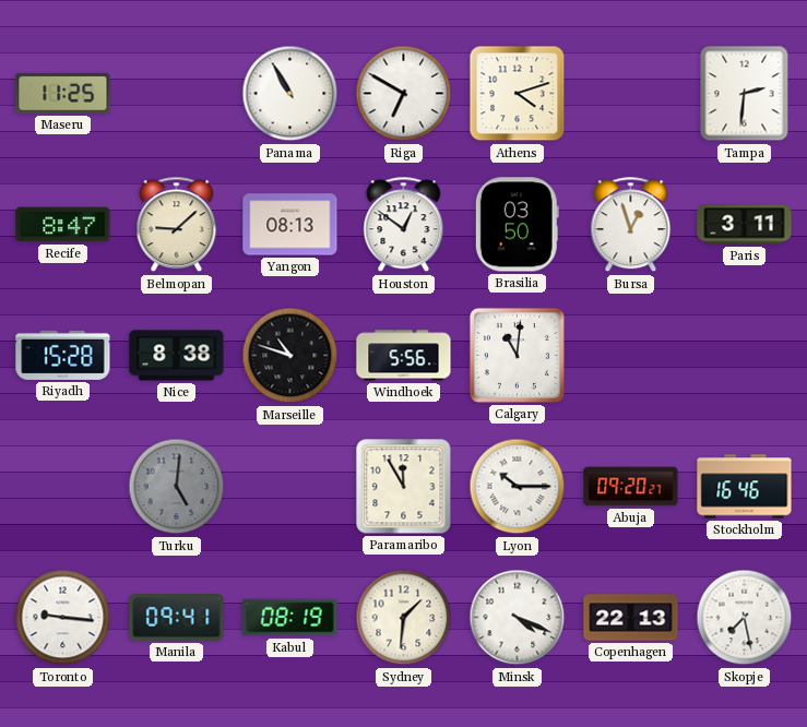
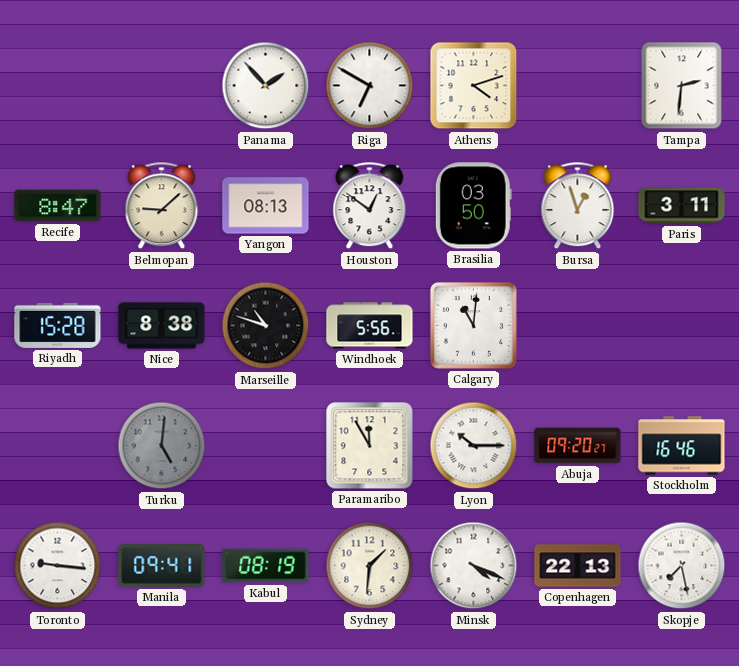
Maseru: 11:25 -> none
Panama: 10:55 -> 1:53
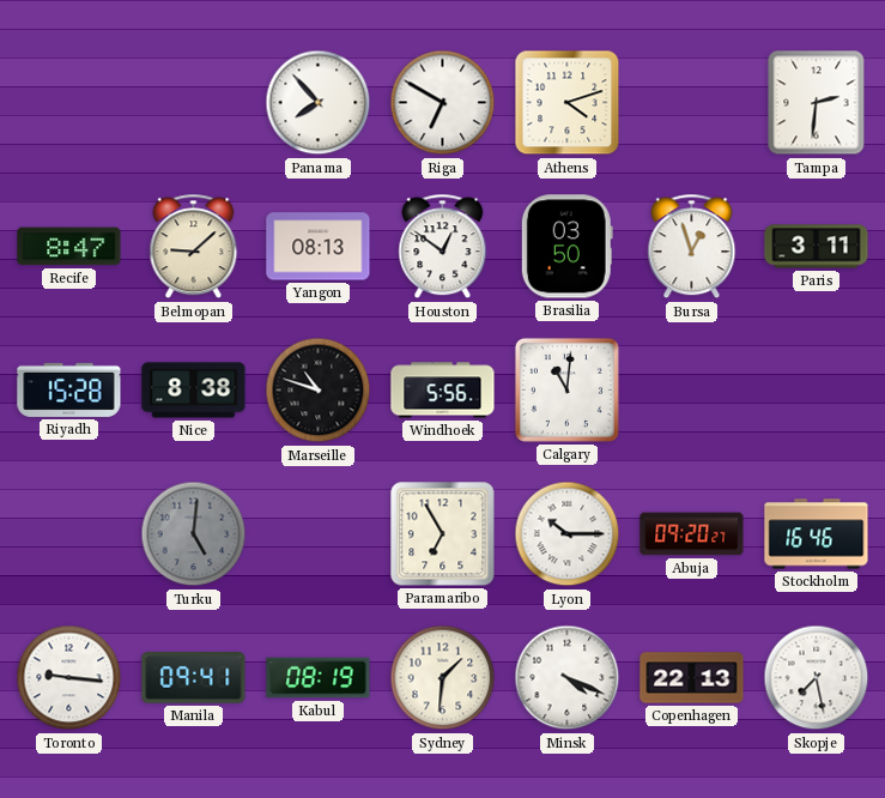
Panama: 1:53 -> 7:53
Paramaribo: 11:55 -> 6:55
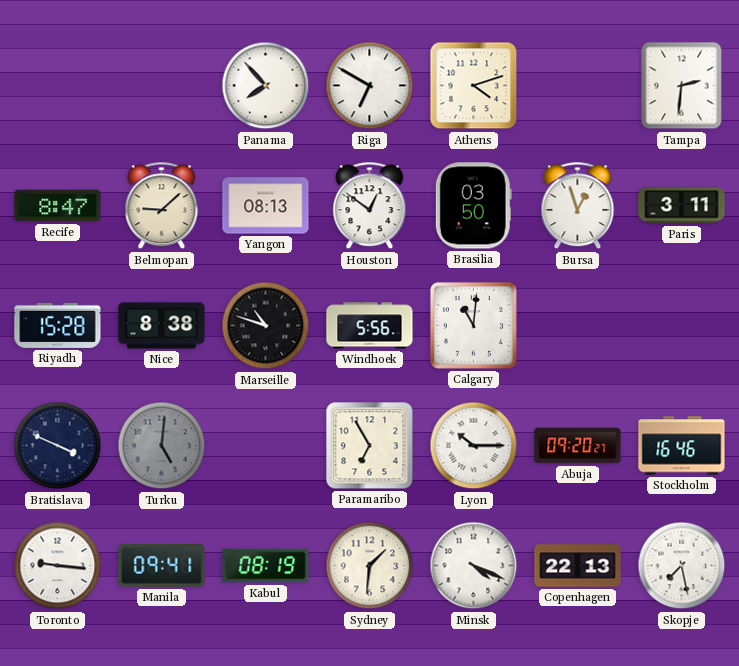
Bratislava: none -> 3:49
